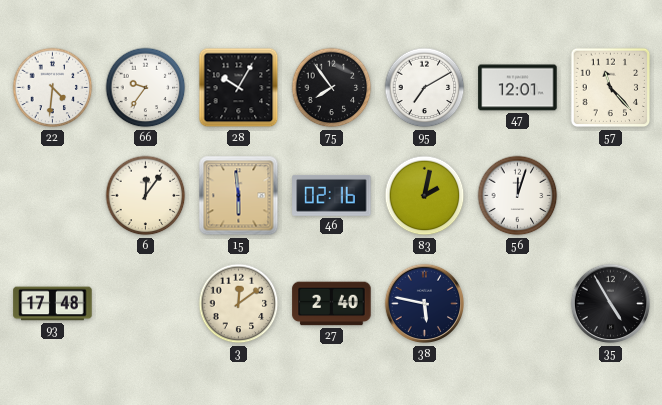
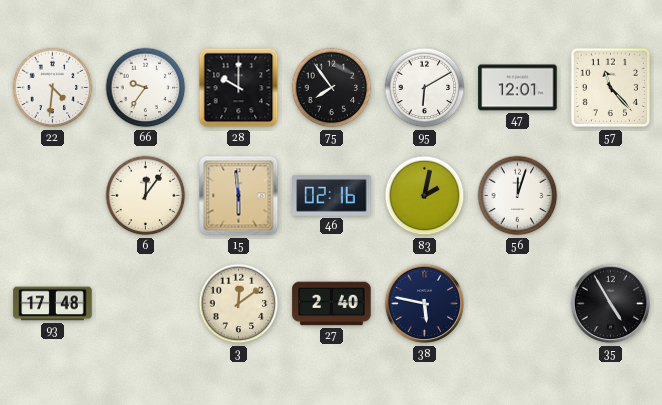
28: 10:05 -> 10:00
95: 7:10 -> 6:10
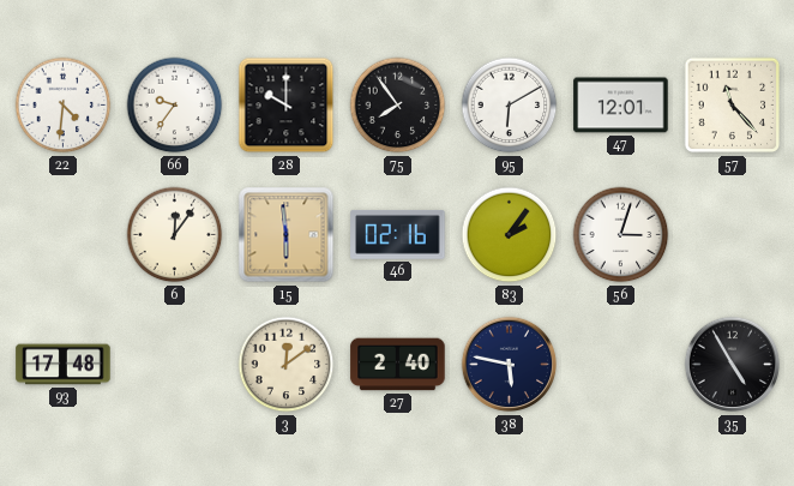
83: 2:02 -> 2:06
56: 12:03 -> 3:03
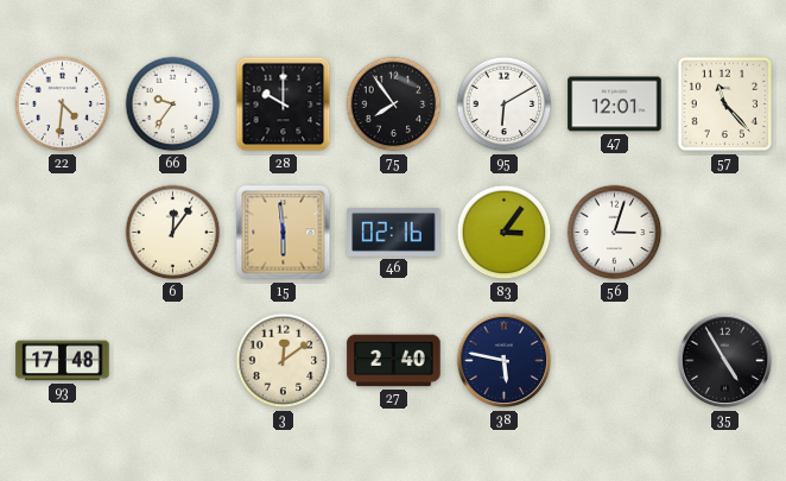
83: 2:06 -> 3:06
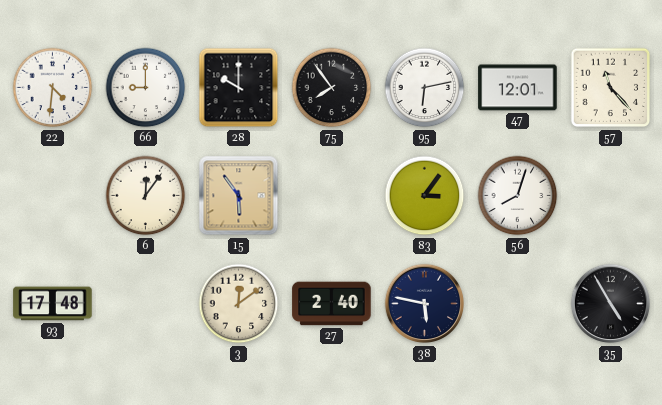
66: 9:36 -> 9:00
95: 6:10 -> 6:13
15: 5:59 -> 5:54
46: 02:16 -> none
56: 3:03 -> 8:03
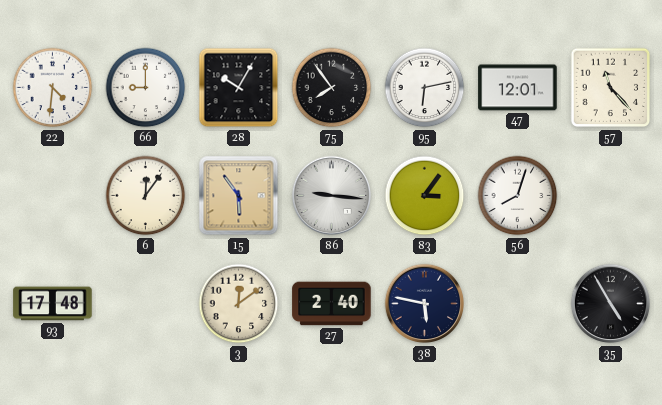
28: 10:00 -> 10:05
86: none -> 9:16
